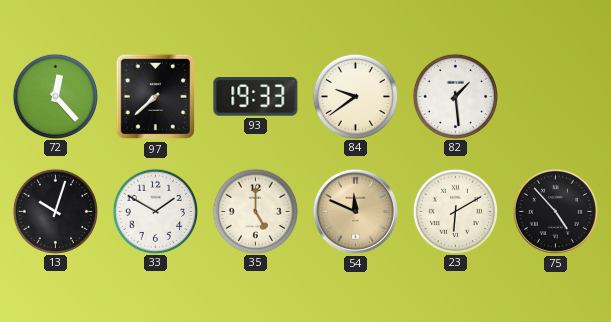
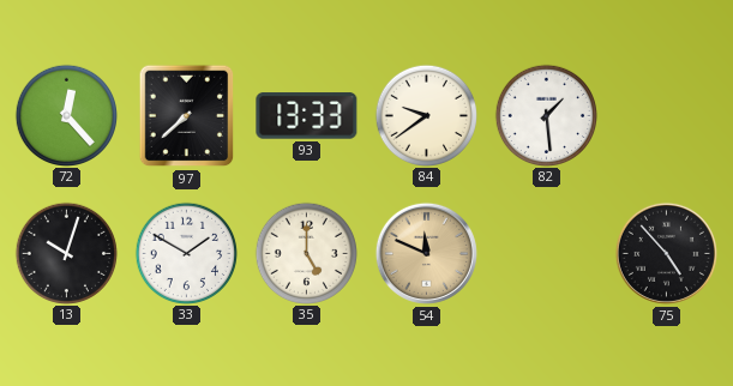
93: 19:33 -> 13:33
23: 6:10 -> none
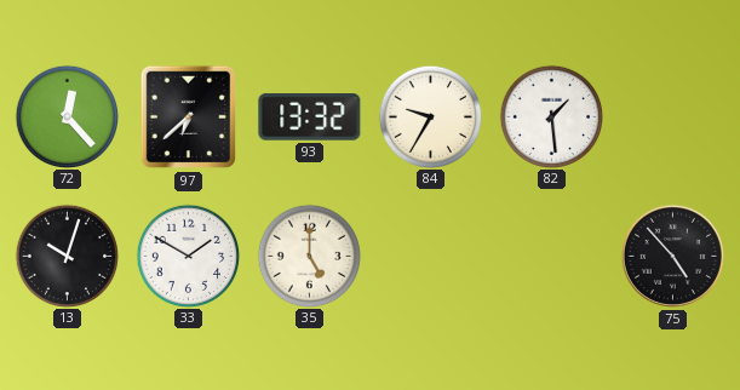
97: 7:38 -> 6:38
93: 13:33 -> 13:32
84: 9:39 -> 9:35
54: 11:49 -> none
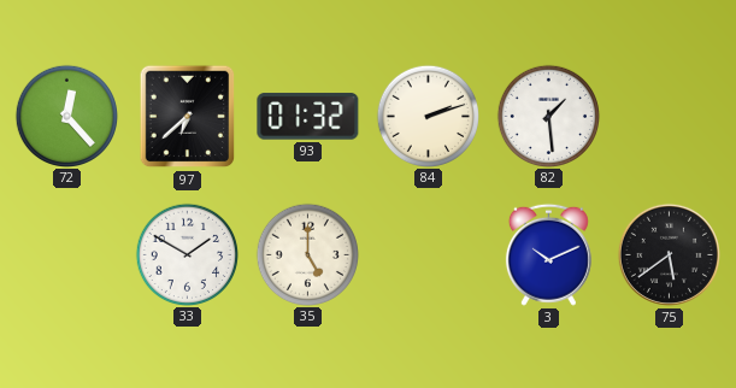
93: 13:32 -> 01:32
84: 9:35 -> 2:12
13: 10:03 -> none
3: none -> 10:11
75: 4:53 -> 5:39
